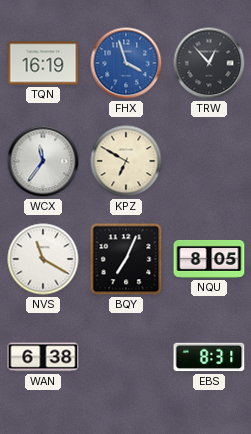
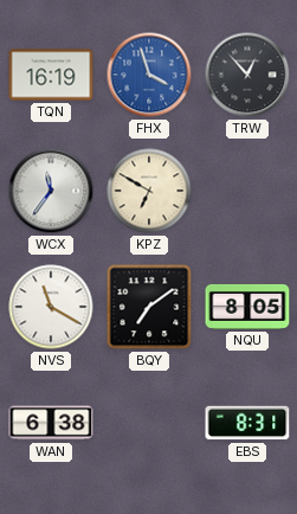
BQY: 7:04 -> 7:09
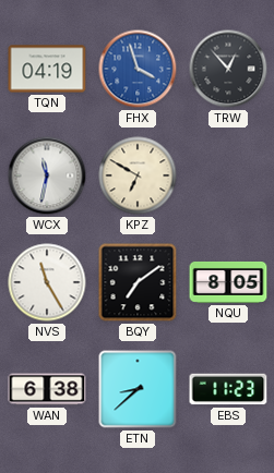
TQN: 16:19 -> 04:19
WCX: 11:36 -> 11:32
NVS: 11:20 -> 11:25
ETN: none -> 8:38
EBS: 8:31 -> 11:23
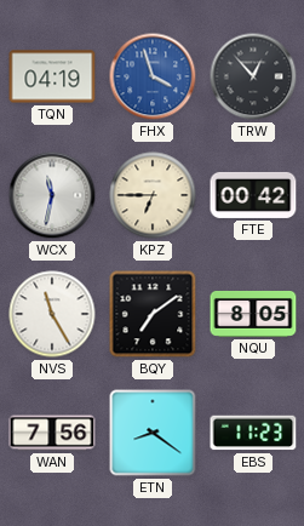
KPZ: 6:50 -> 6:45
FTE: none -> 00:42
WAN: 6:38 -> 7:56
ETN: 8:38 -> 8:21
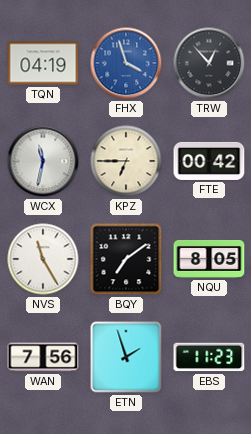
ETN: 8:21 -> 1:57
